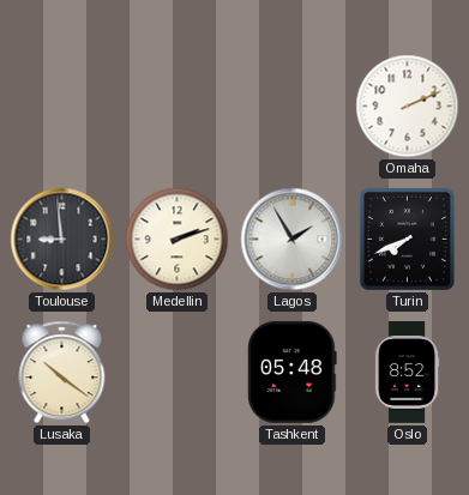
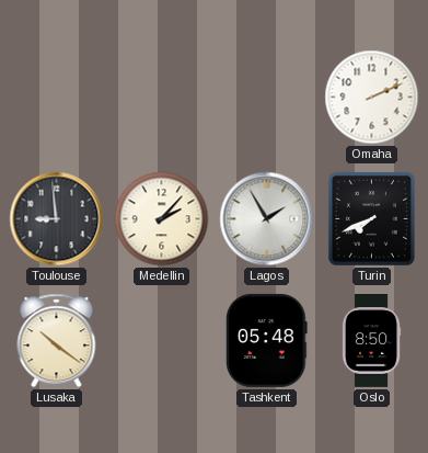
Medellin: 2:12 -> 2:07
Oslo: 8:52 -> 8:50
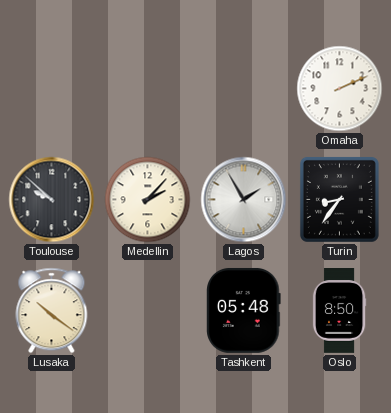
Toulouse: 8:59 -> 9:52
Turin: 7:41 -> 8:36
